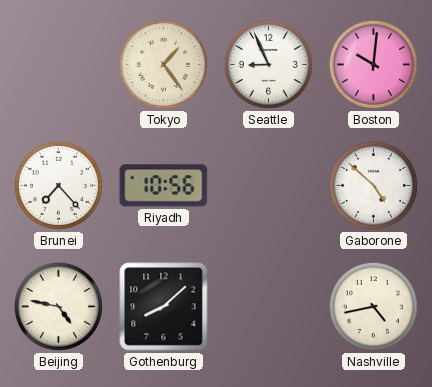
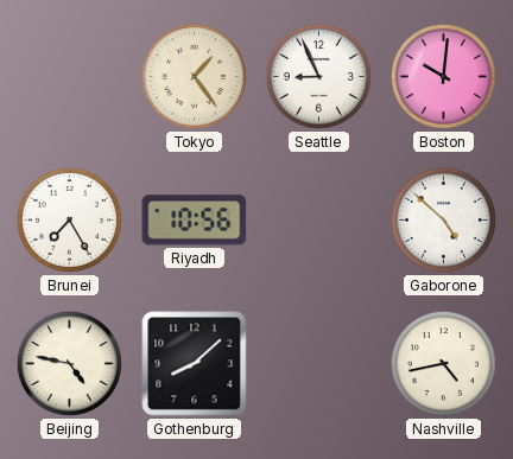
Brunei: 7:23 -> 7:25
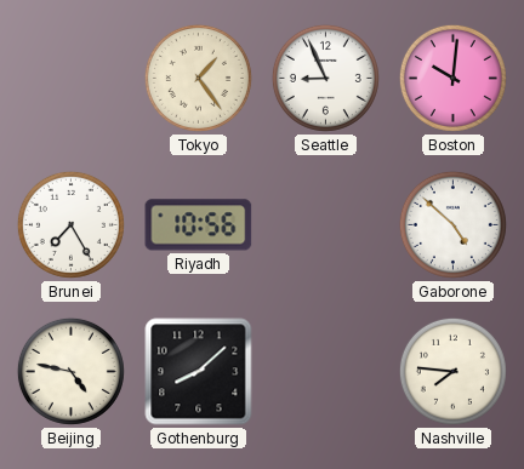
Nashville: 4:43 -> 7:46
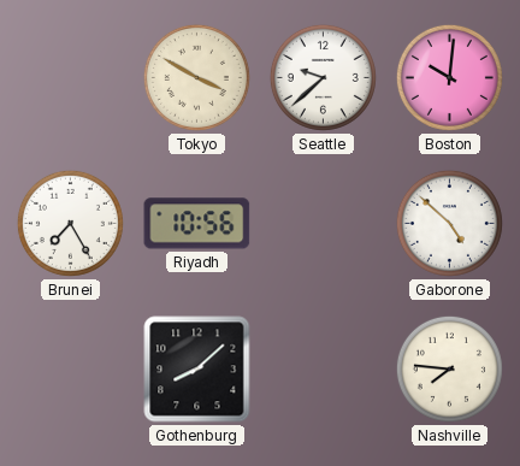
Tokyo: 1:24 -> 3:50
Seattle: 8:56 -> 9:38
Beijing: 4:47 -> none
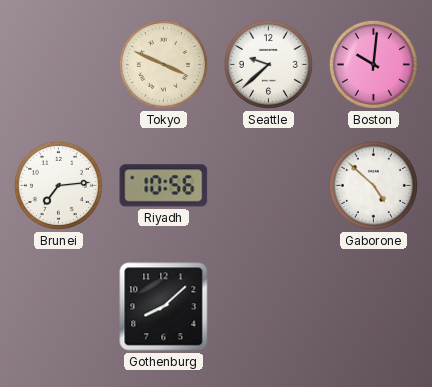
Tokyo: 3:50 -> 3:49
Brunei: 7:25 -> 7:14
Nashville: 7:46 -> none
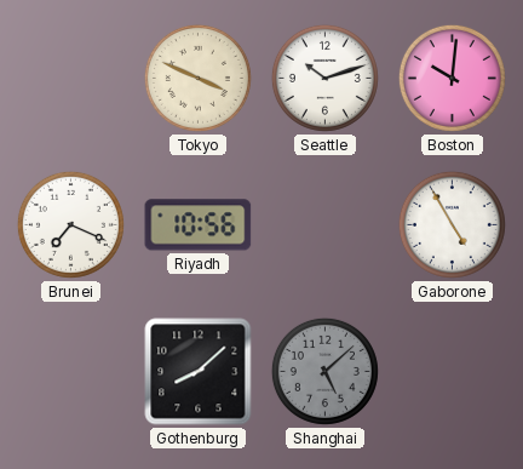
Seattle: 9:38 -> 10:12
Brunei: 7:14 -> 7:19
Gaborone: 4:52 -> 4:55
Shanghai: none -> 5:08
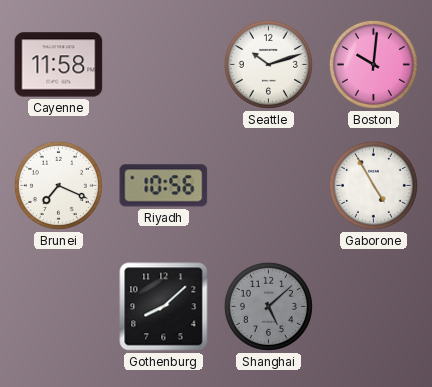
Cayenne: none -> 11:58
Tokyo: 3:49 -> none
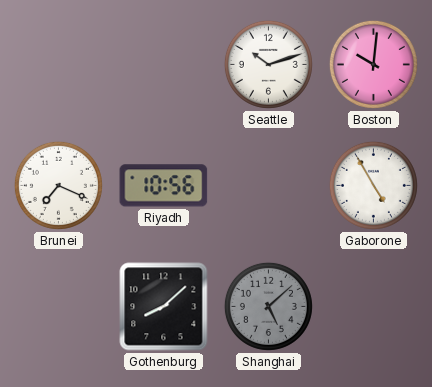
Cayenne: 11:58 -> none
